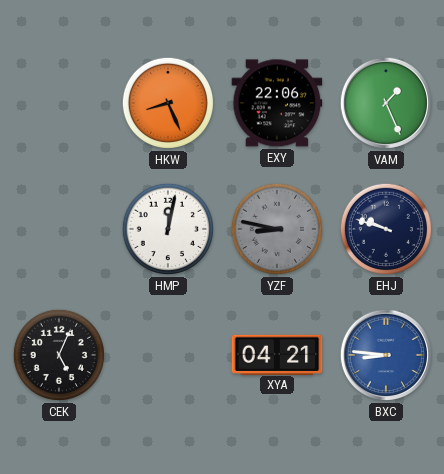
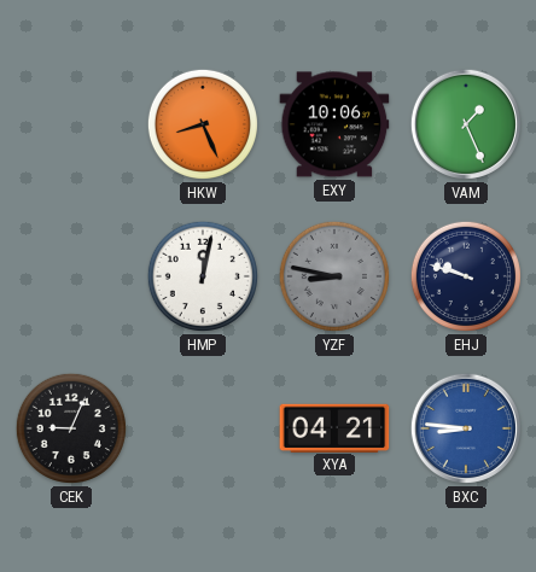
EXY: 22:06 -> 10:06
CEK: 5:04 -> 9:04
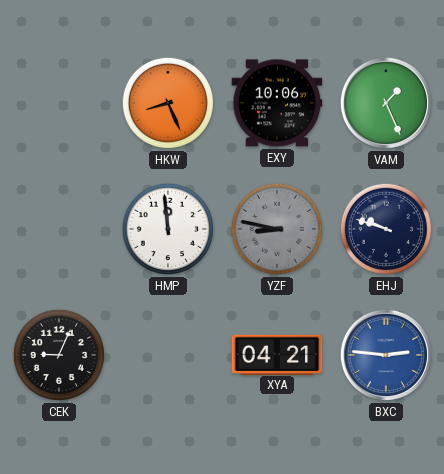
HMP: 12:02 -> 11:59
BXC: 8:46 -> 2:46
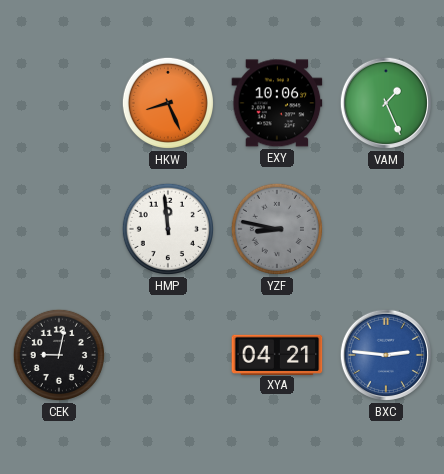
EHJ: 9:48 -> none
CEK: 9:04 -> 9:02
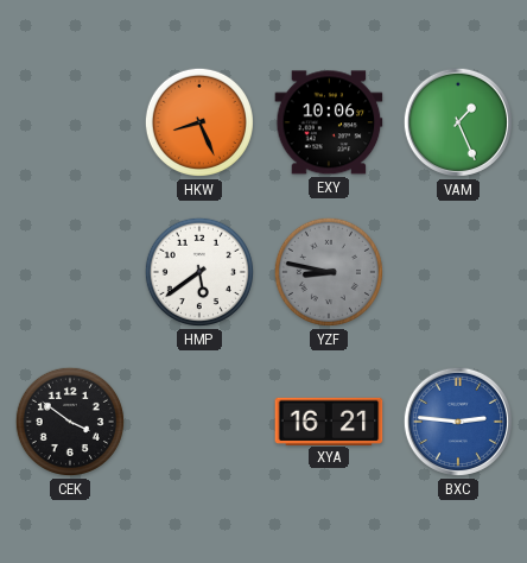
HMP: 11:59 -> 5:39
CEK: 9:02 -> 3:51
XYA: 04:21 -> 16:21
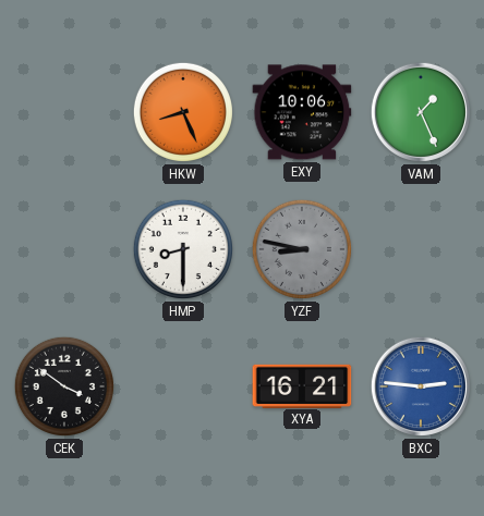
HMP: 5:39 -> 8:30
